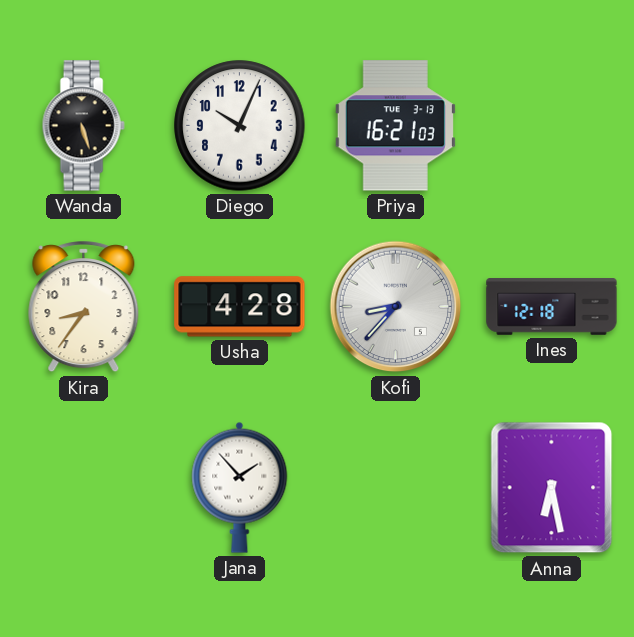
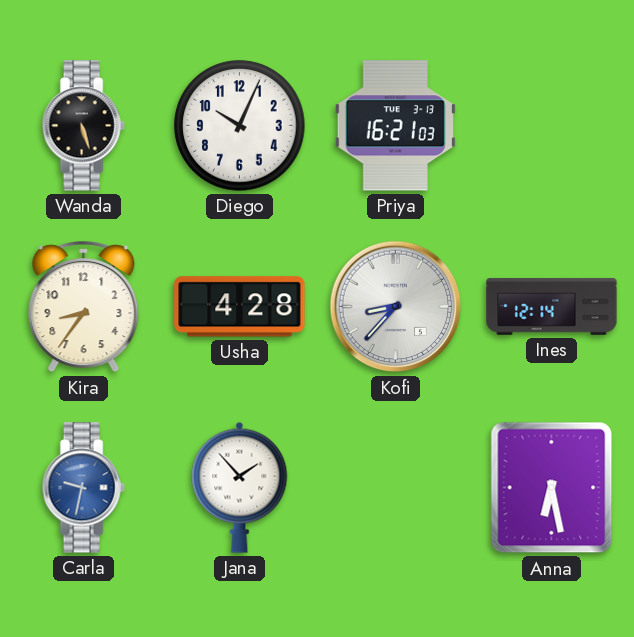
Ines: 12:18 -> 12:14
Carla: none -> 9:32
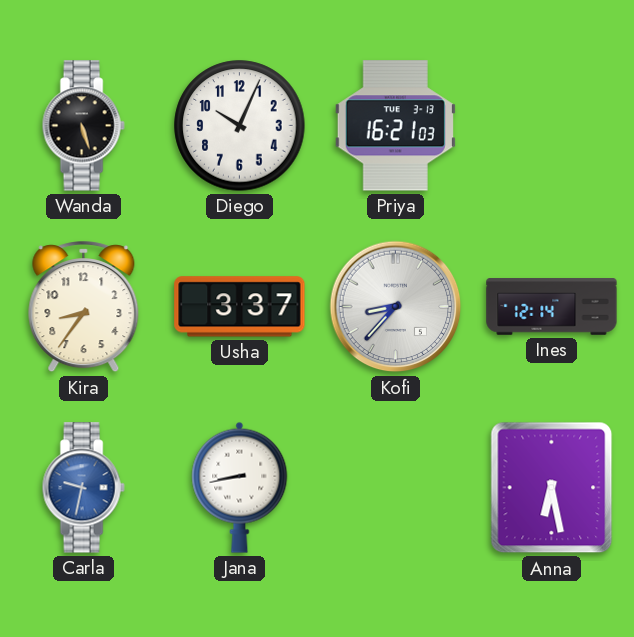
Usha: 4:28 -> 3:37
Jana: 1:53 -> 8:43
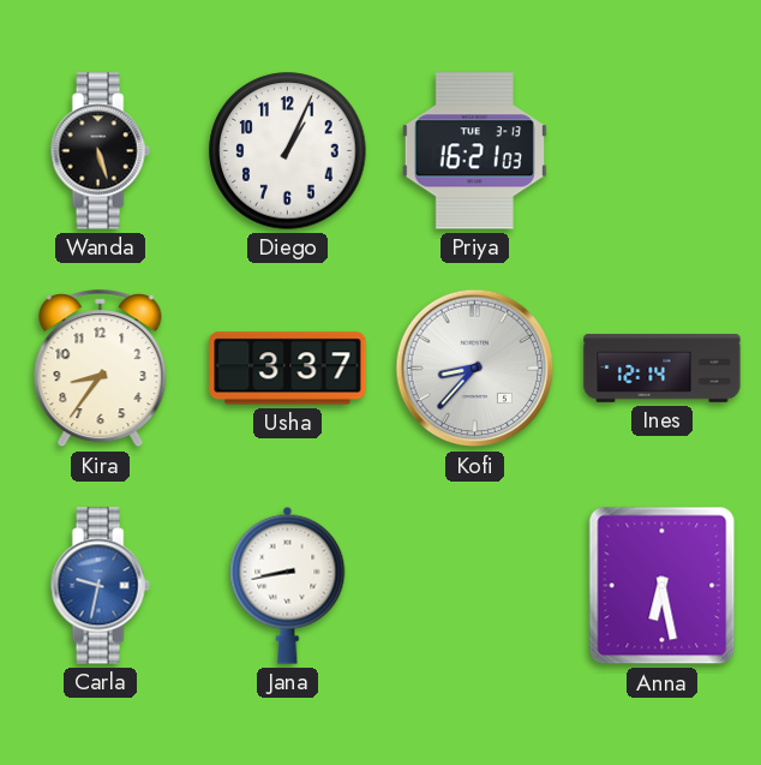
Diego: 10:04 -> 1:04
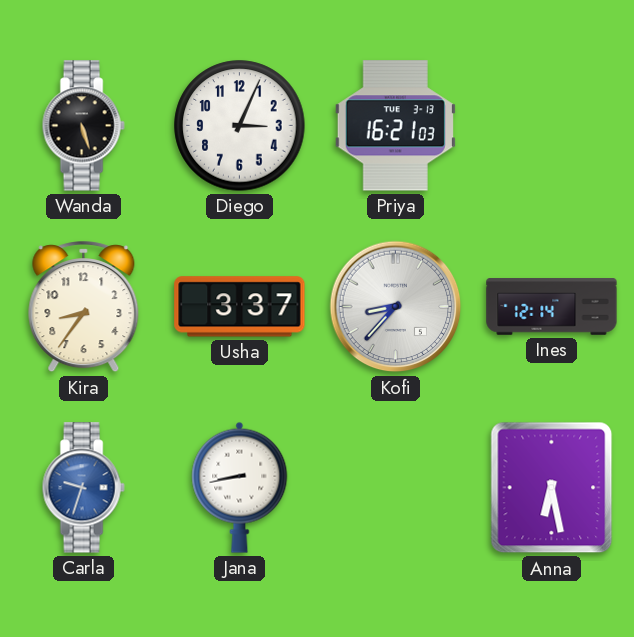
Diego: 1:04 -> 3:04
Carla: 9:32 -> 9:33
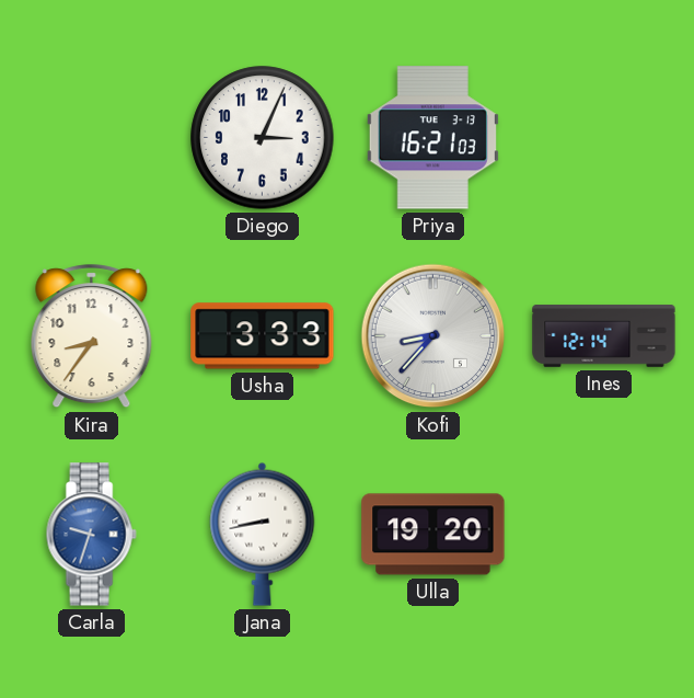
Wanda: 5:27 -> none
Usha: 3:37 -> 3:33
Ulla: none -> 19:20
Anna: 6:28 -> none
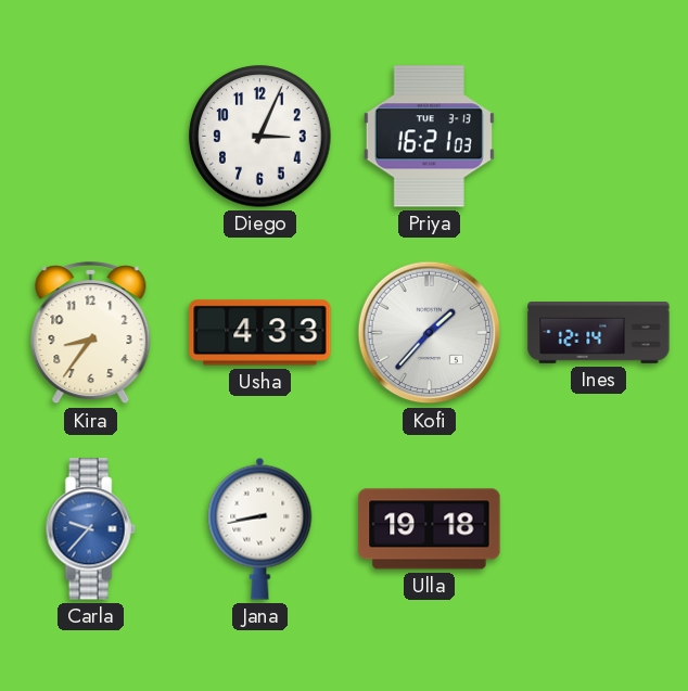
Usha: 3:33 -> 4:33
Kofi: 8:37 -> 1:37
Carla: 9:33 -> 9:37
Ulla: 19:20 -> 19:18
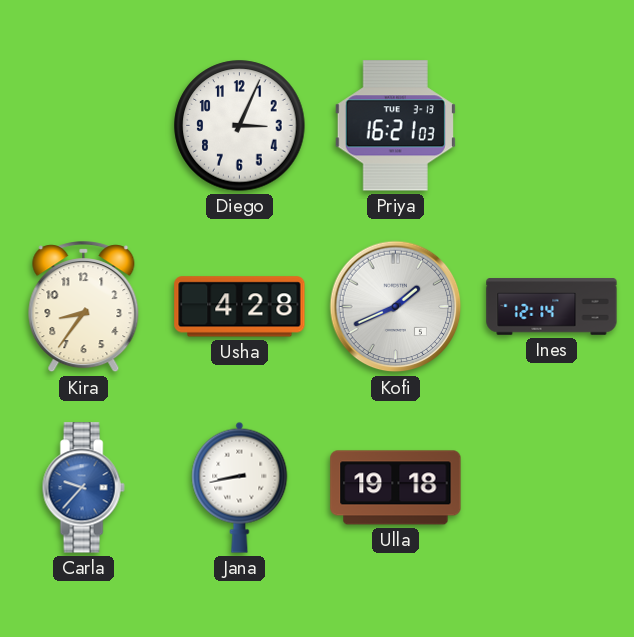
Usha: 4:33 -> 4:28
Kofi: 1:37 -> 1:41
